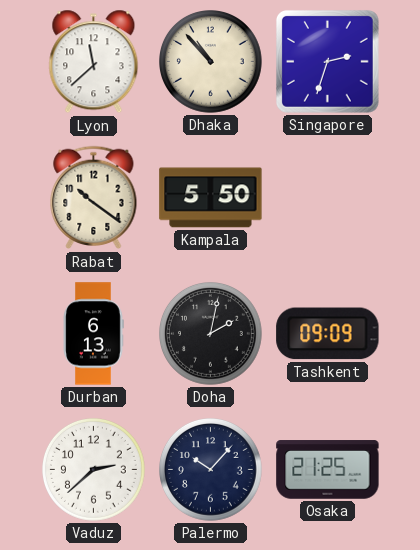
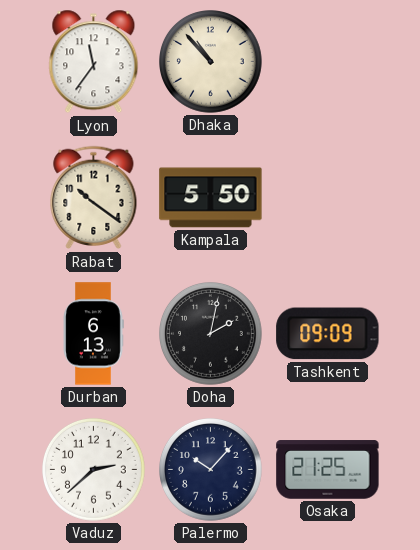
Lyon: 11:38 -> 11:36
Singapore: 2:33 -> none
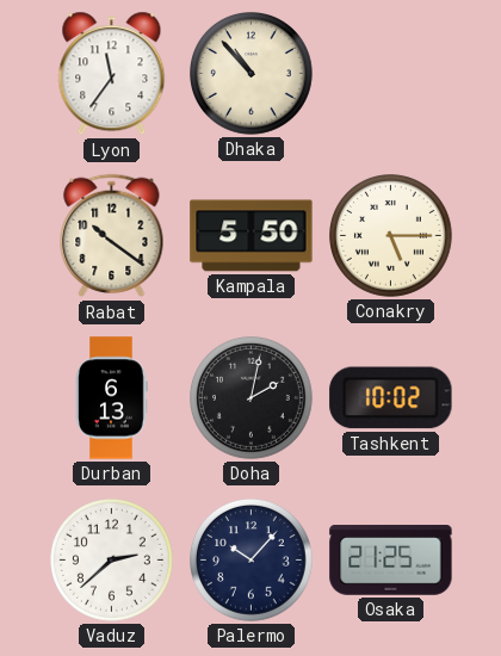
Conakry: none -> 5:15
Tashkent: 09:09 -> 10:02
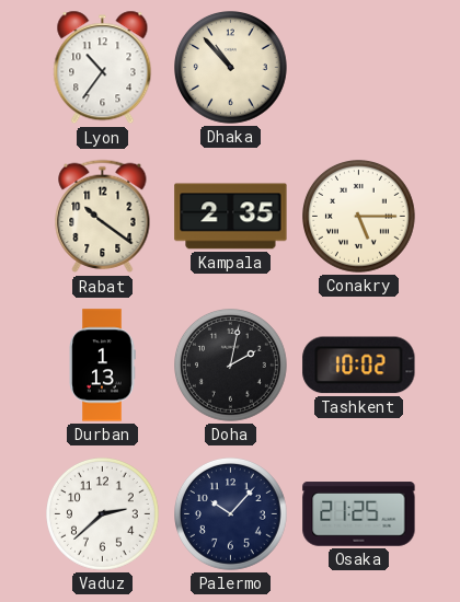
Lyon: 11:36 -> 10:36
Kampala: 5:50 -> 2:35
Durban: 6:13 -> 1:13
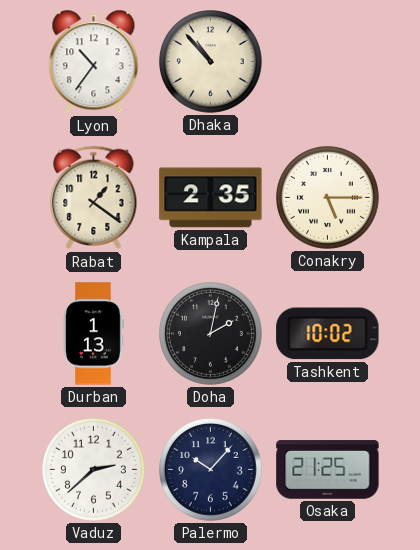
Rabat: 10:21 -> 1:21
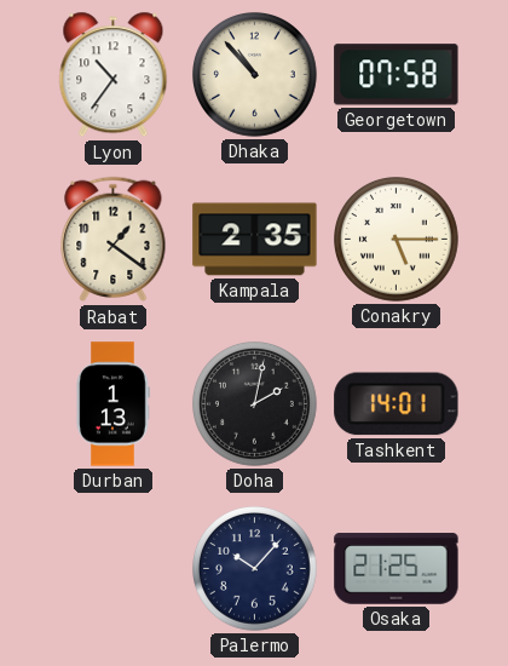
Georgetown: none -> 07:58
Tashkent: 10:02 -> 14:01
Vaduz: 2:38 -> none
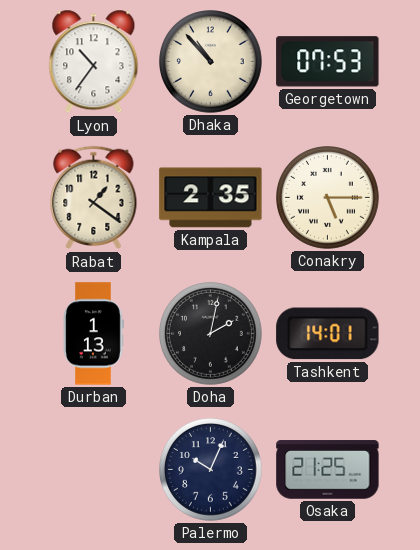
Georgetown: 07:58 -> 07:53
Palermo: 10:07 -> 10:04
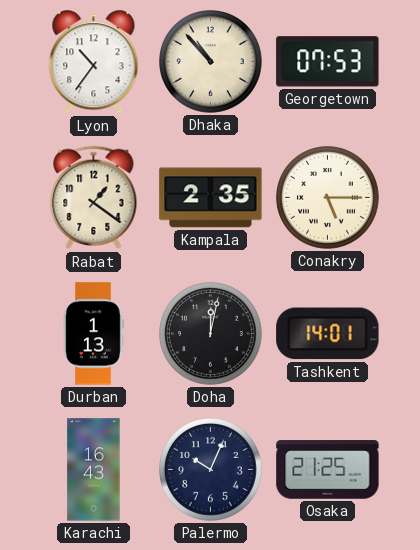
Doha: 2:02 -> 12:02
Karachi: none -> 16:43
